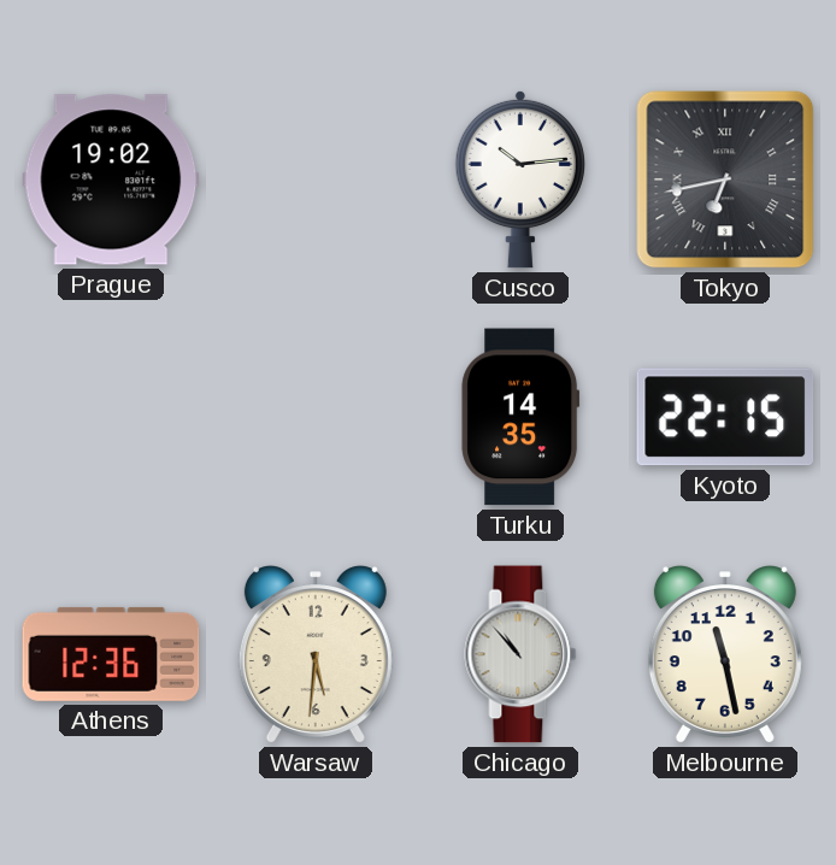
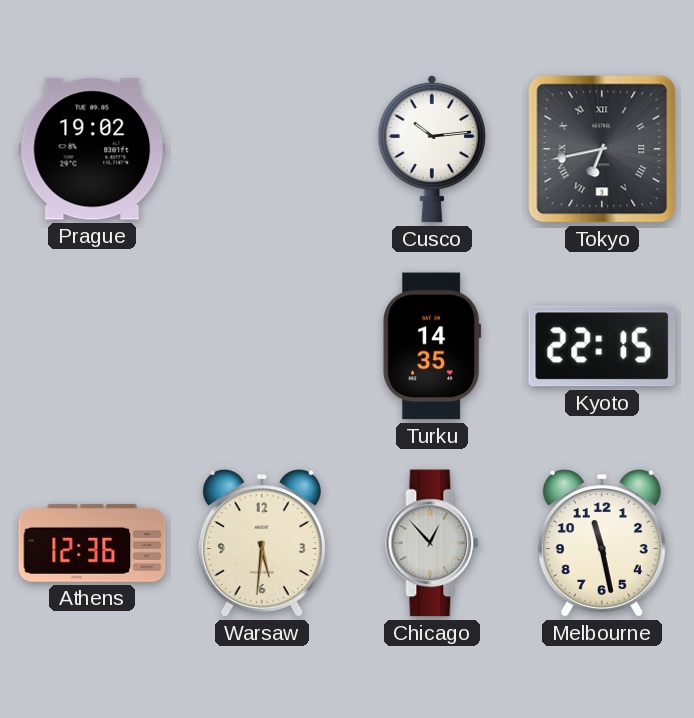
Chicago: 10:53 -> 12:53
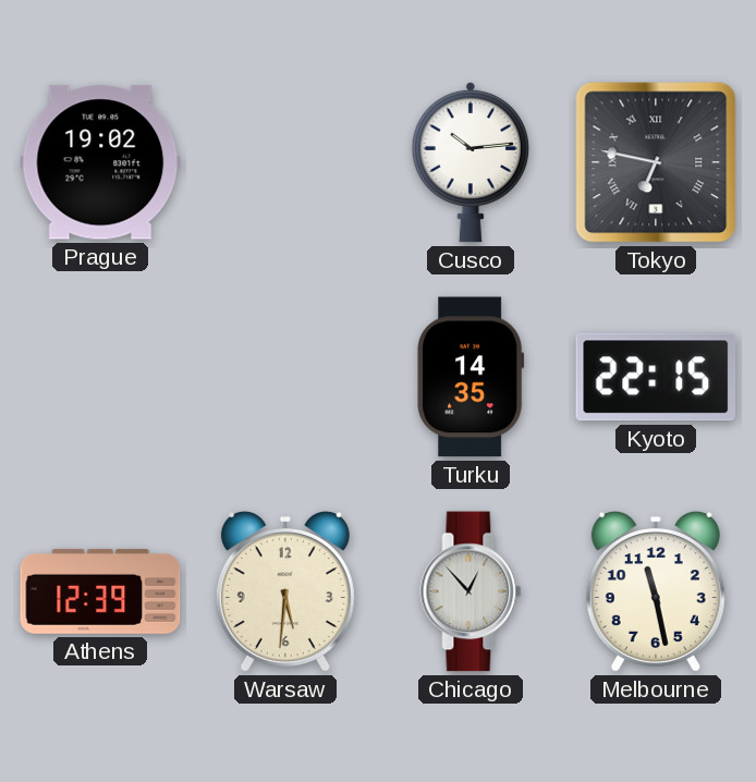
Tokyo: 6:43 -> 6:47
Athens: 12:36 -> 12:39
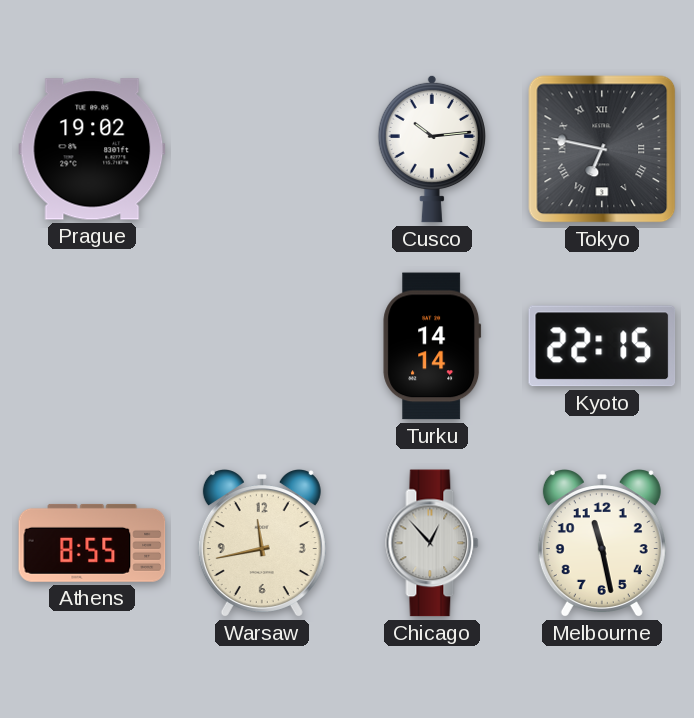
Turku: 14:35 -> 14:14
Athens: 12:39 -> 8:55
Warsaw: 5:31 -> 11:43
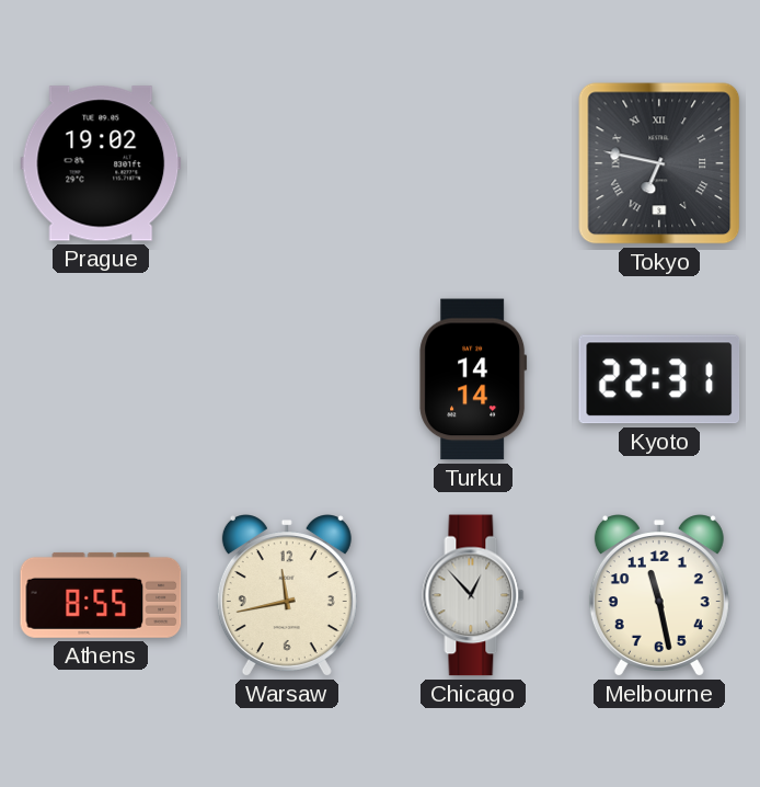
Cusco: 10:14 -> none
Kyoto: 22:15 -> 22:31
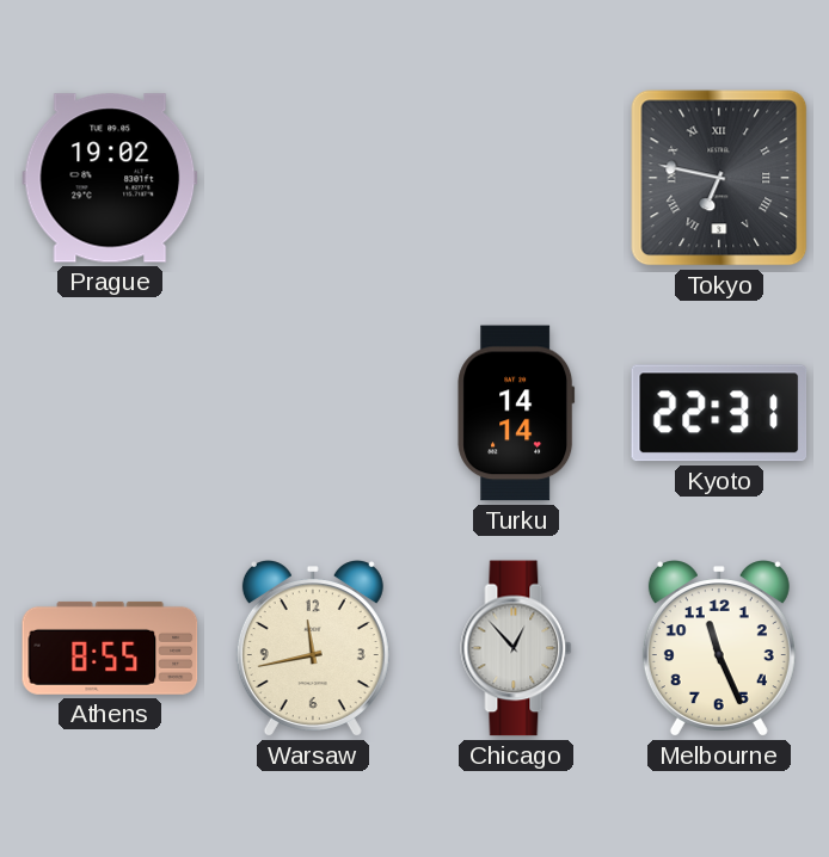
Melbourne: 11:28 -> 11:26
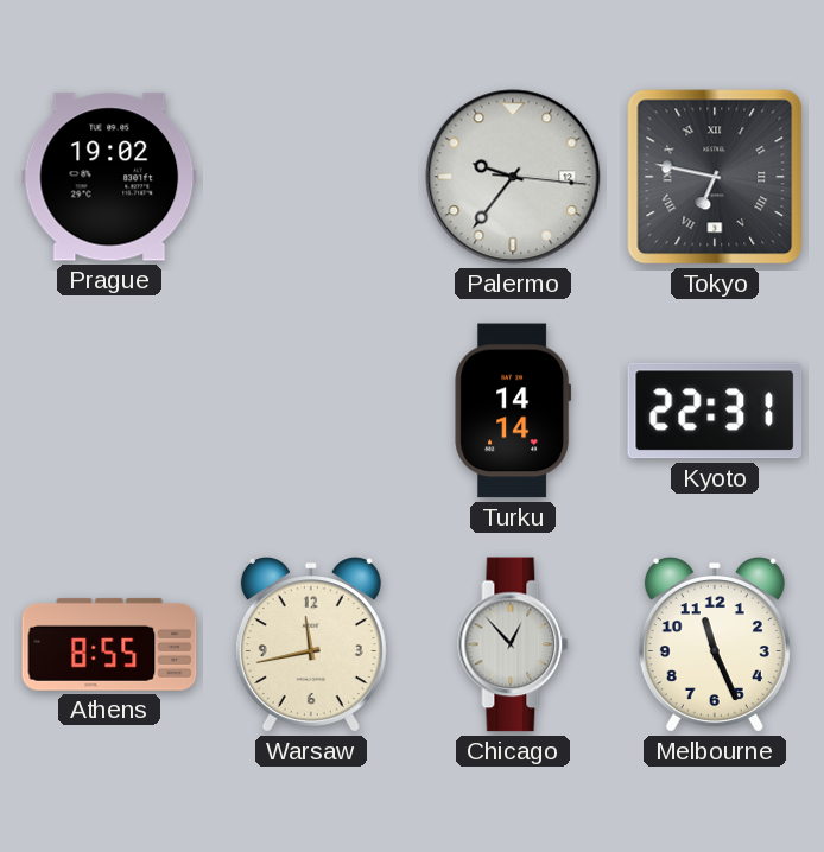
Palermo: none -> 9:36
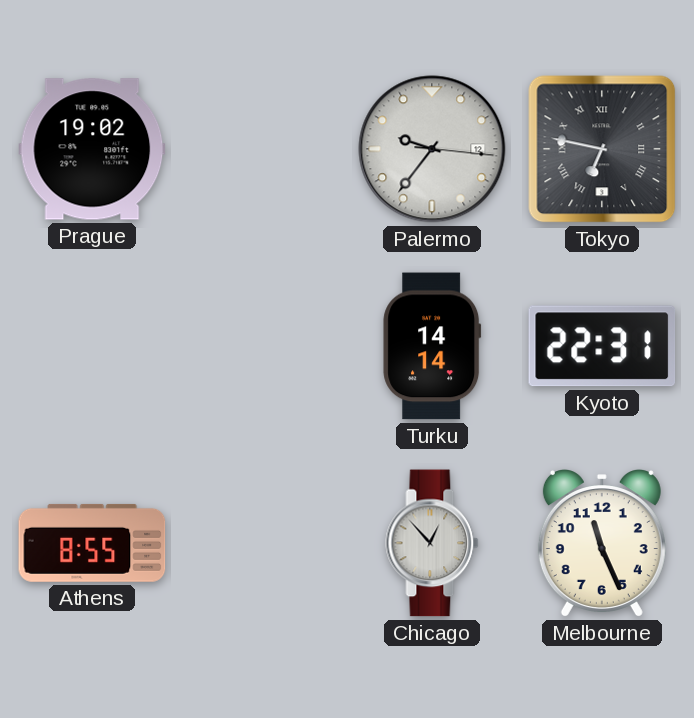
Warsaw: 11:43 -> none
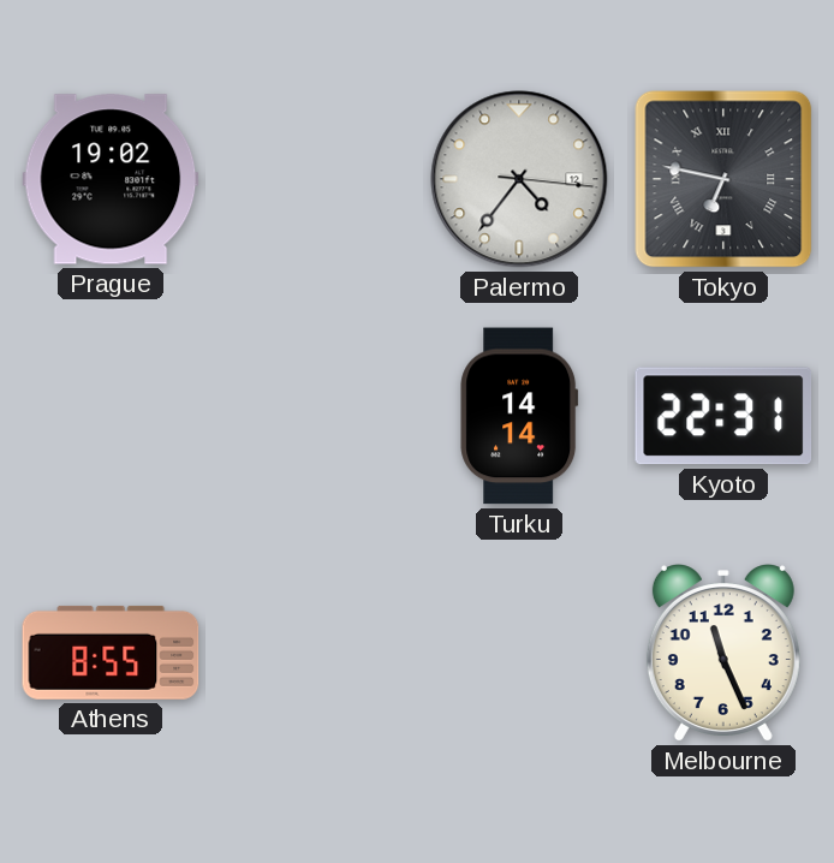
Palermo: 9:36 -> 4:36
Chicago: 12:53 -> none
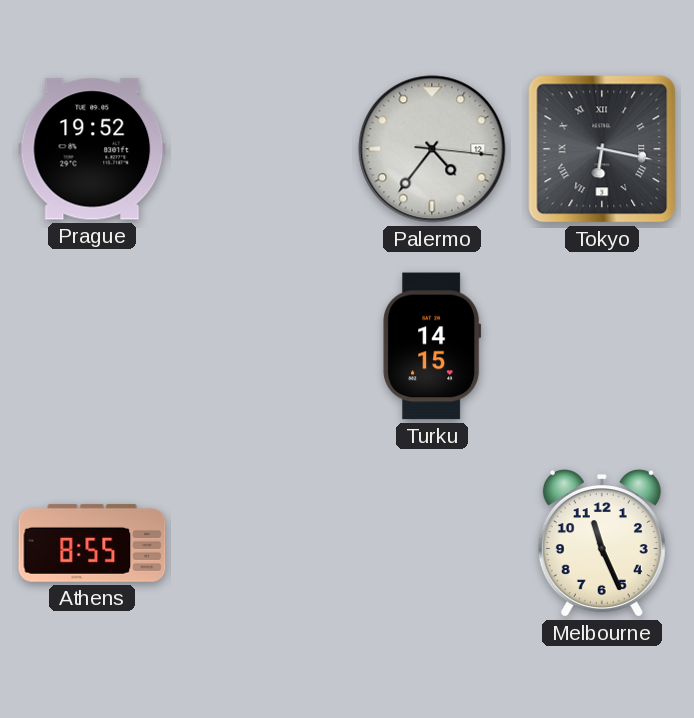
Prague: 19:02 -> 19:52
Tokyo: 6:47 -> 6:17
Turku: 14:14 -> 14:15
Kyoto: 22:31 -> none
